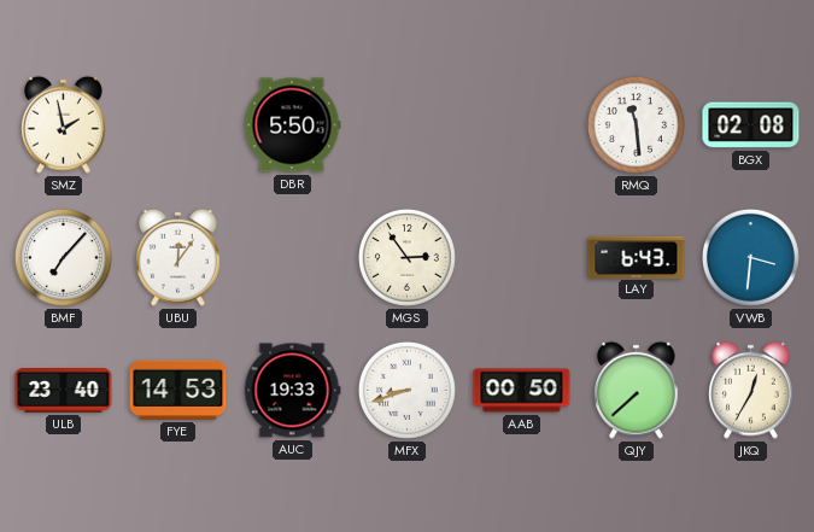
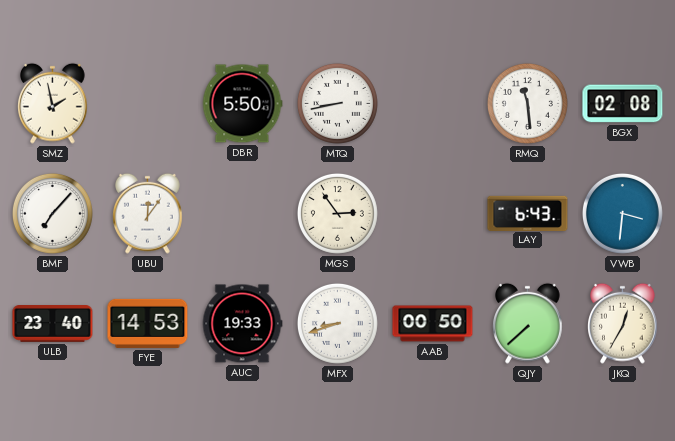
MTQ: none -> 8:43
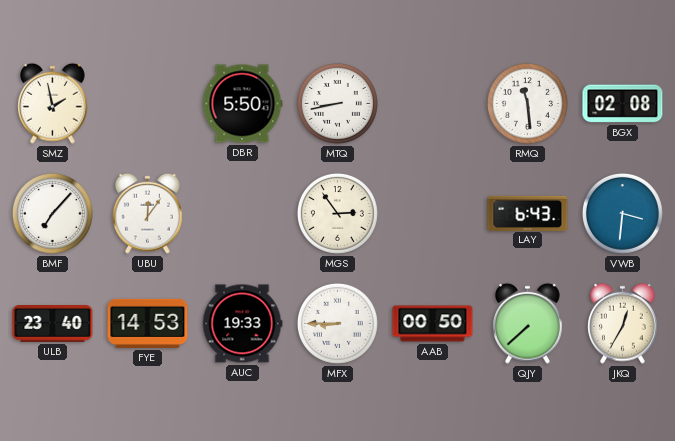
MFX: 8:42 -> 8:45
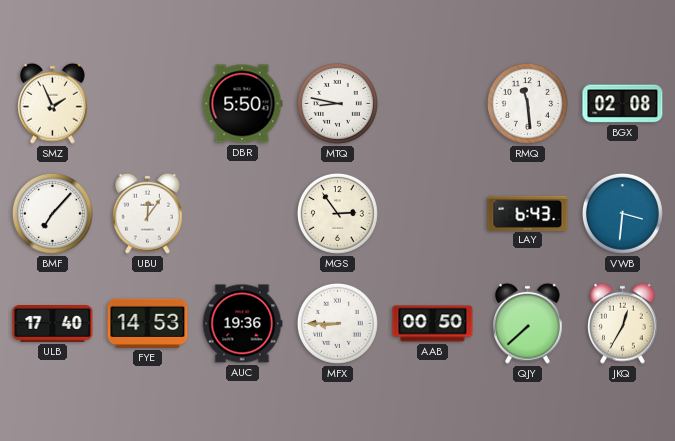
SMZ: 1:58 -> 1:56
MTQ: 8:43 -> 8:47
ULB: 23:40 -> 17:40
AUC: 19:33 -> 19:36
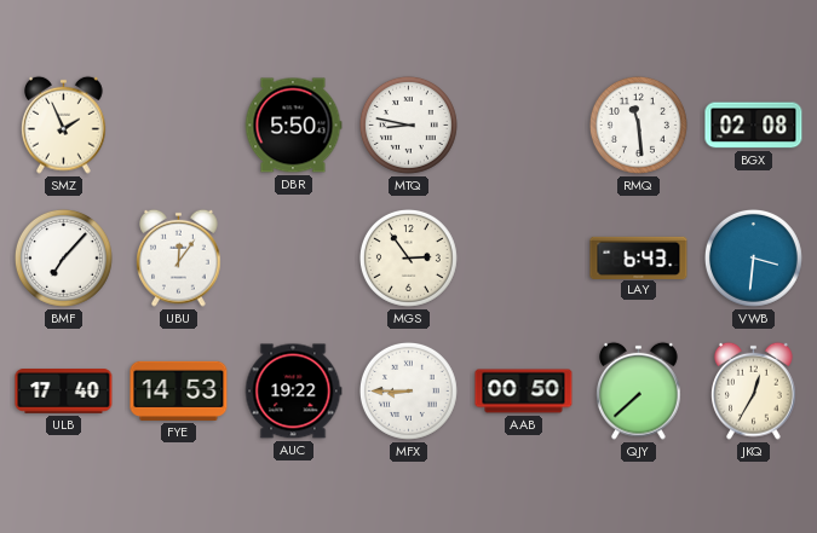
AUC: 19:36 -> 19:22
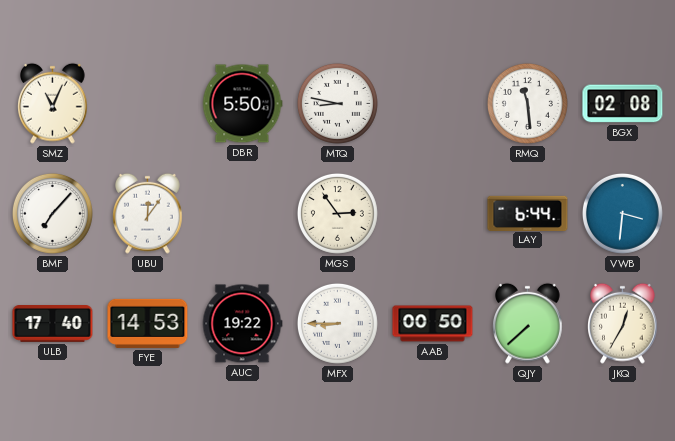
SMZ: 1:56 -> 11:04
LAY: 6:43 -> 6:44
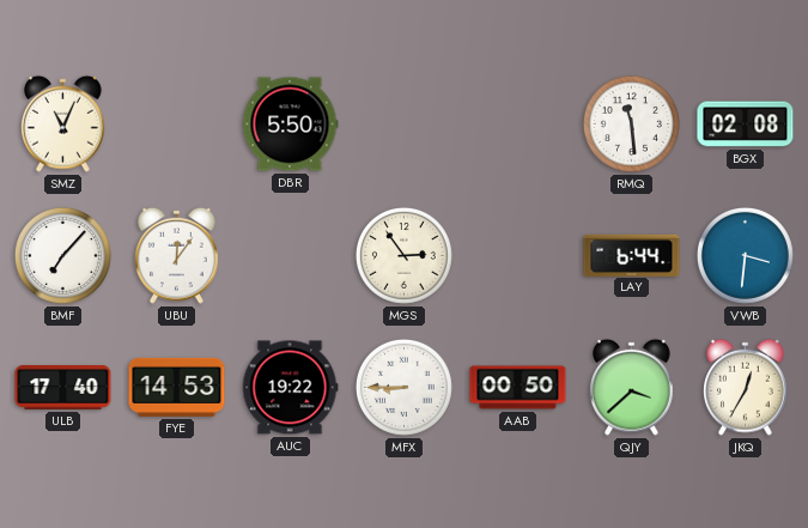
MTQ: 8:47 -> none
QJY: 7:38 -> 3:38
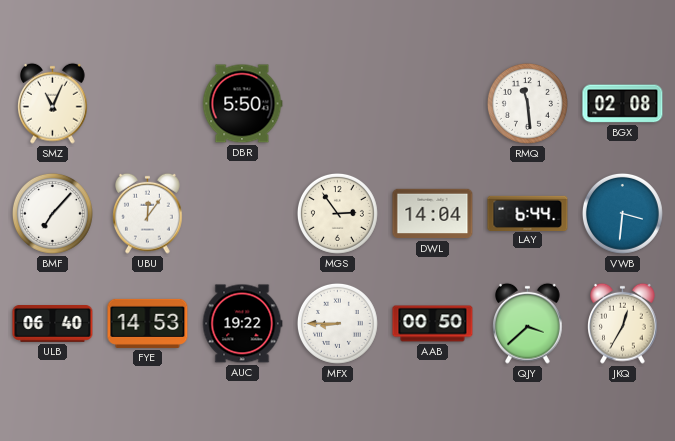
DWL: none -> 14:04
ULB: 17:40 -> 06:40
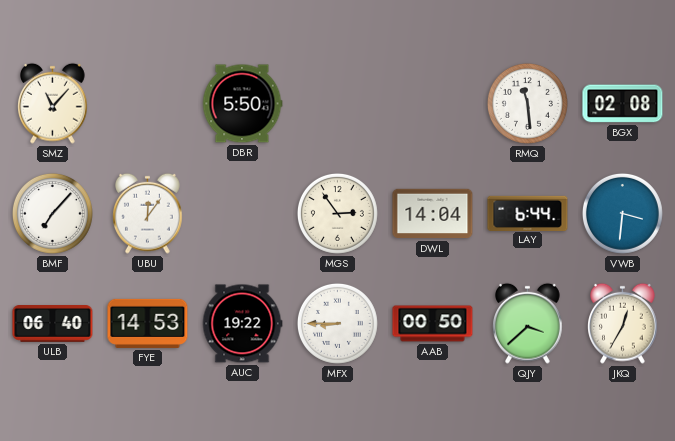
SMZ: 11:04 -> 11:07
